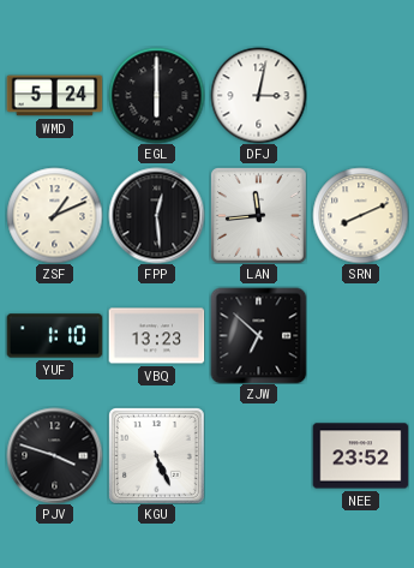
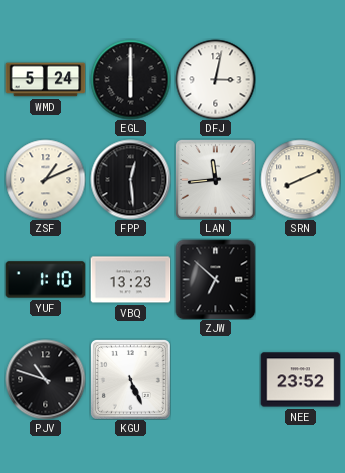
PJV: 3:48 -> 10:48
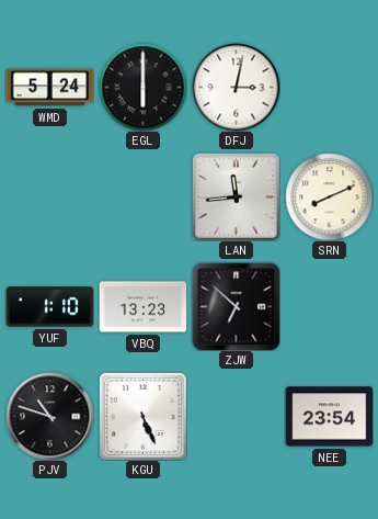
ZSF: 1:11 -> none
FPP: 12:29 -> none
NEE: 23:52 -> 23:54
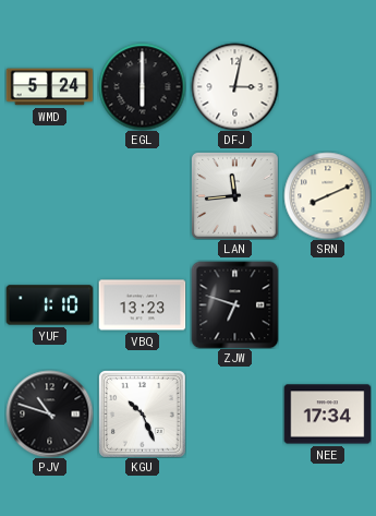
ZJW: 6:52 -> 6:48
KGU: 5:26 -> 10:26
NEE: 23:54 -> 17:34
